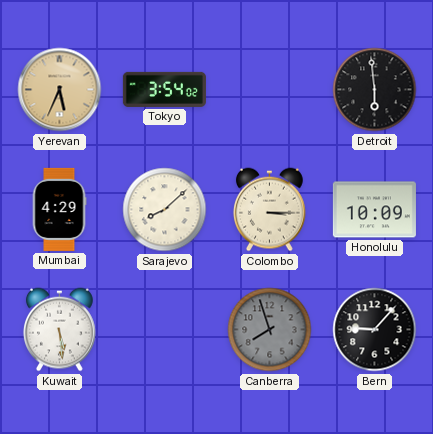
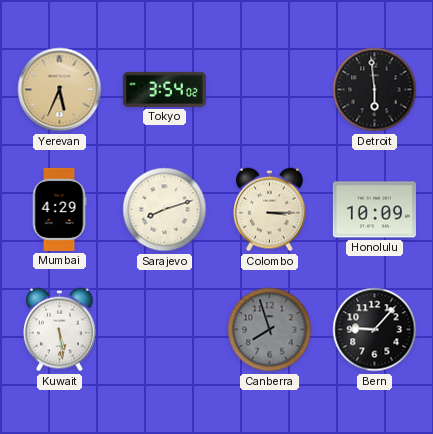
Sarajevo: 8:08 -> 8:12
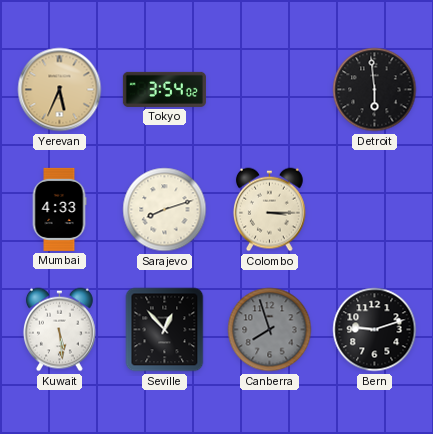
Mumbai: 4:29 -> 4:33
Honolulu: 10:09 -> none
Seville: none -> 12:53
Bern: 9:07 -> 9:12
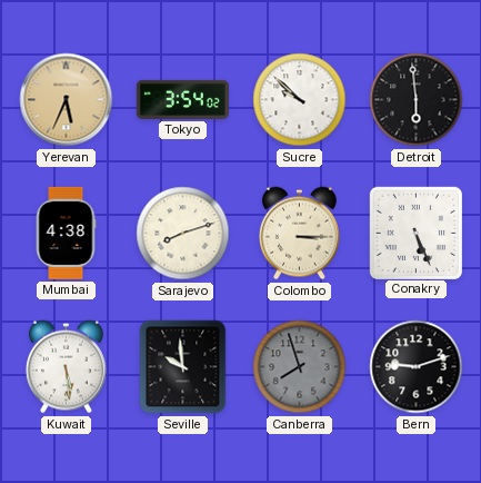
Sucre: none -> 9:52
Mumbai: 4:33 -> 4:38
Conakry: none -> 5:26
Seville: 12:53 -> 9:59
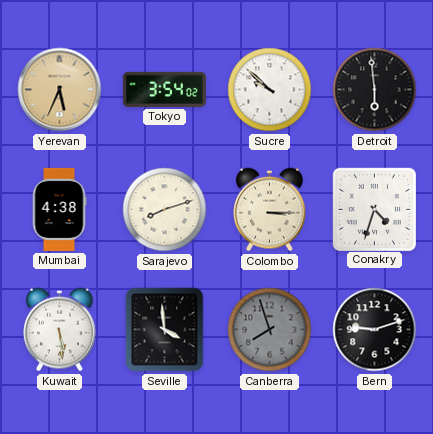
Conakry: 5:26 -> 4:33
Seville: 9:59 -> 3:59
